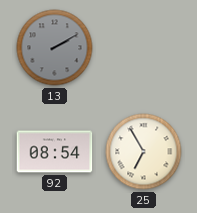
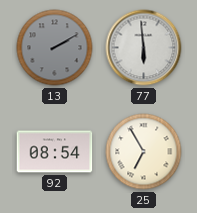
77: none -> 5:59
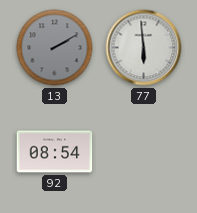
25: 6:55 -> none
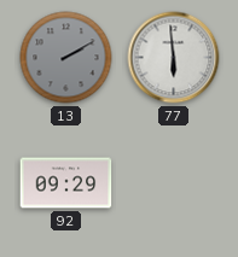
92: 08:54 -> 09:29
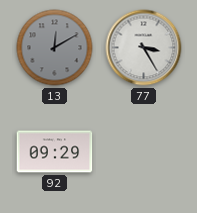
13: 2:10 -> 12:10
77: 5:59 -> 3:25
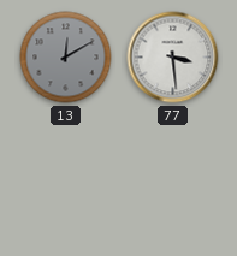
77: 3:25 -> 3:29
92: 09:29 -> none
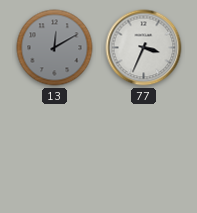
77: 3:29 -> 3:34
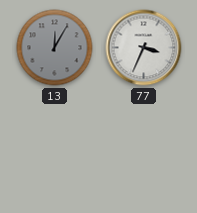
13: 12:10 -> 12:05
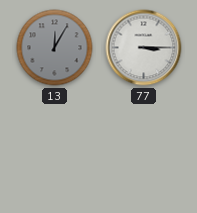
77: 3:34 -> 3:15
